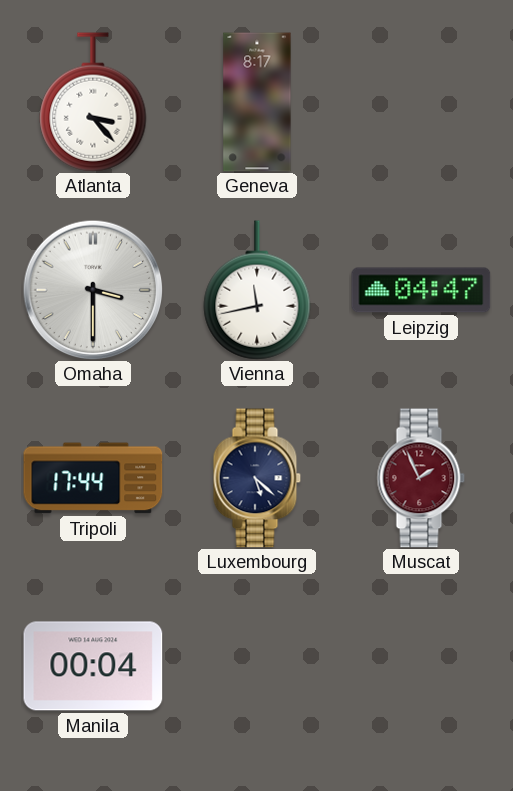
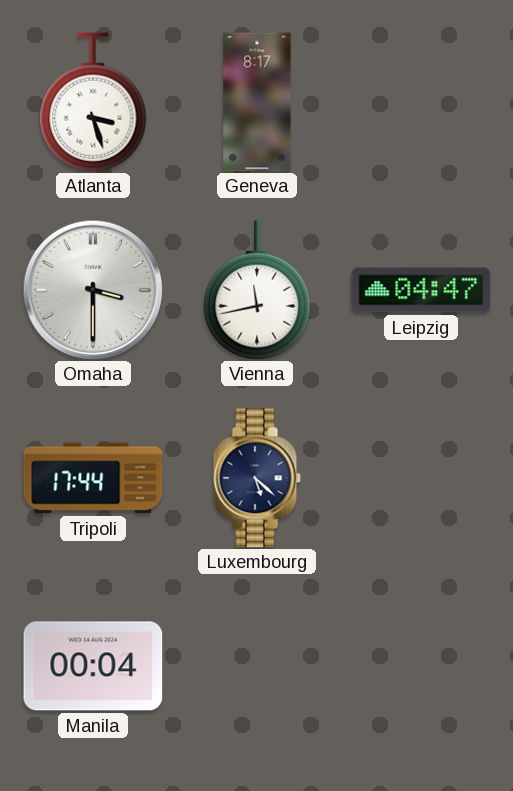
Atlanta: 3:23 -> 3:27
Muscat: 1:56 -> none
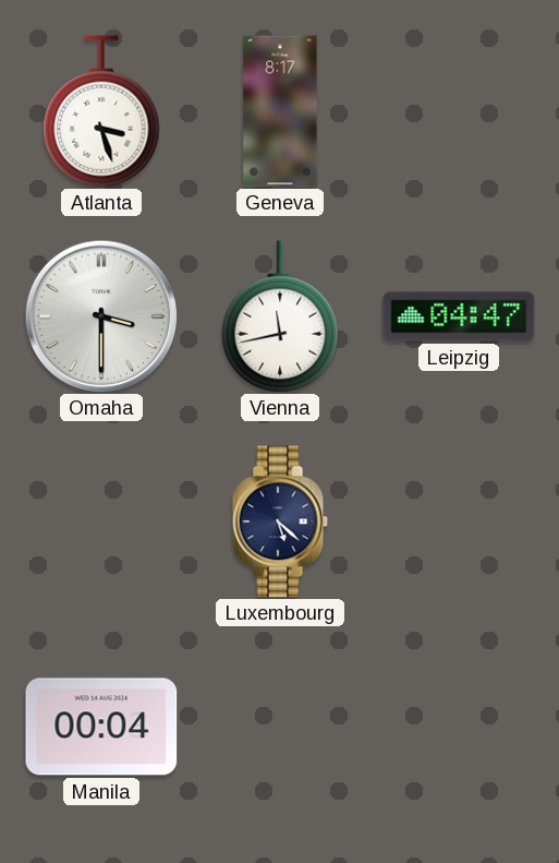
Tripoli: 17:44 -> none
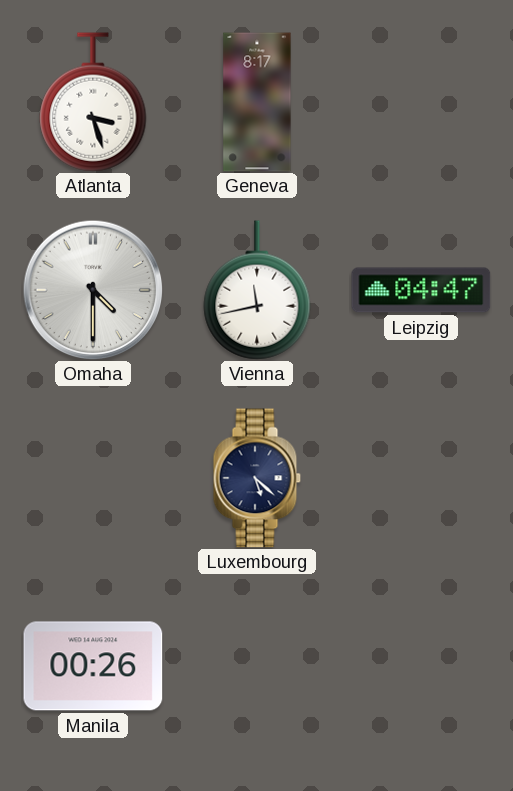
Omaha: 3:30 -> 4:30
Manila: 00:04 -> 00:26
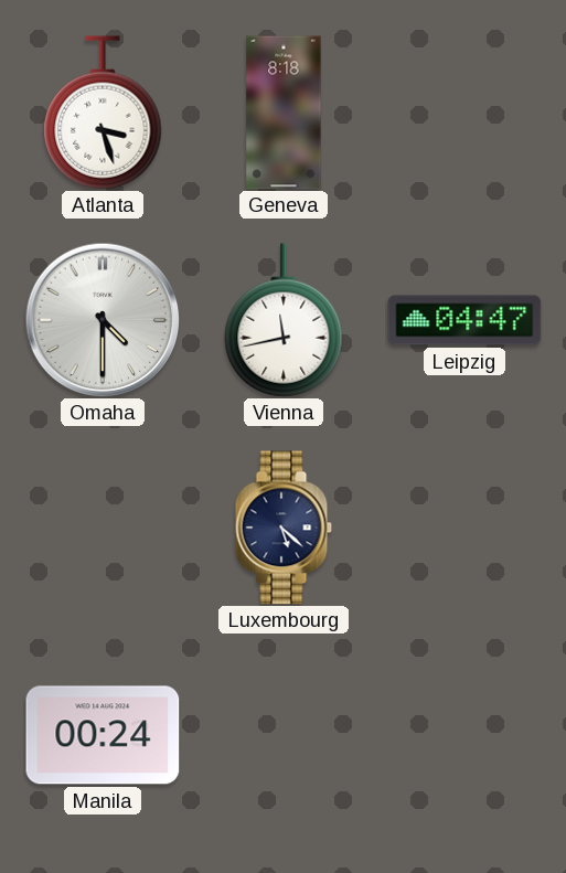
Geneva: 8:17 -> 8:18
Manila: 00:26 -> 00:24
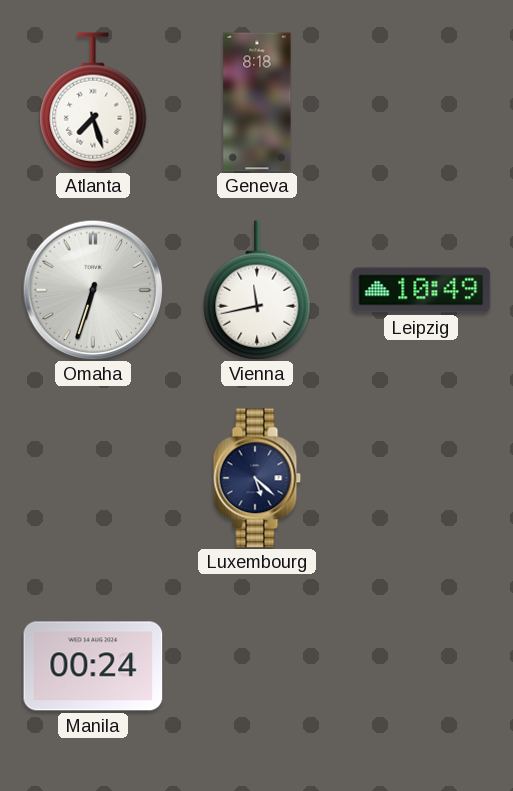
Atlanta: 3:27 -> 7:27
Omaha: 4:30 -> 6:33
Leipzig: 04:47 -> 10:49
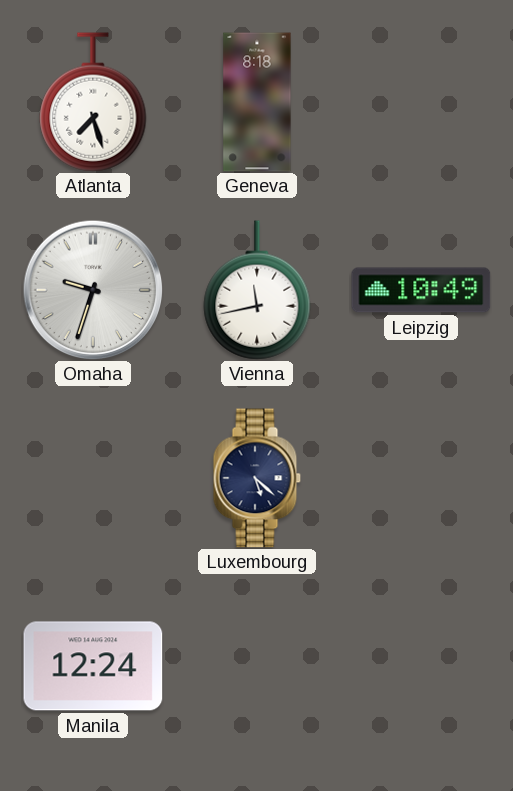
Omaha: 6:33 -> 9:33
Manila: 00:24 -> 12:24
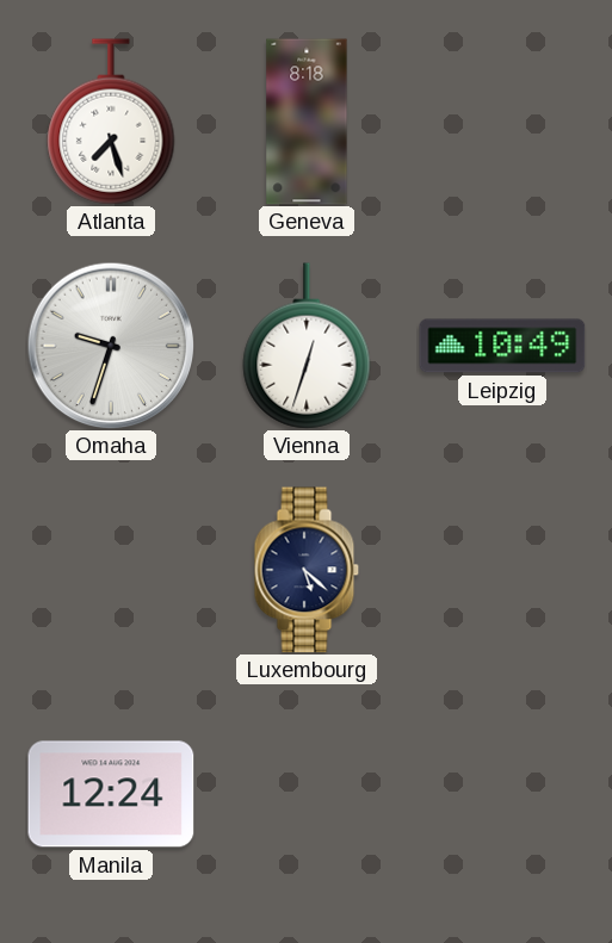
Vienna: 11:43 -> 12:33
